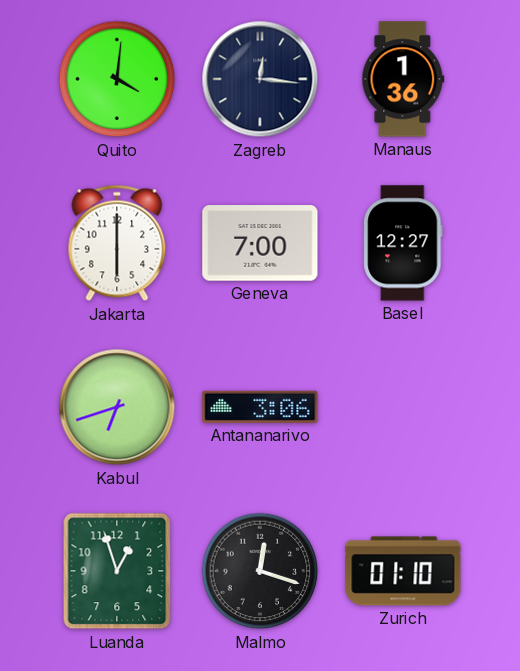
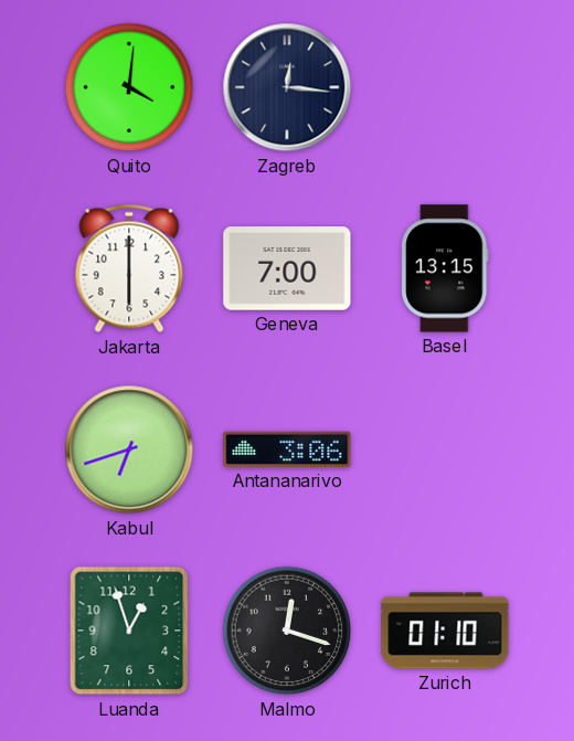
Manaus: 1:36 -> none
Basel: 12:27 -> 13:15
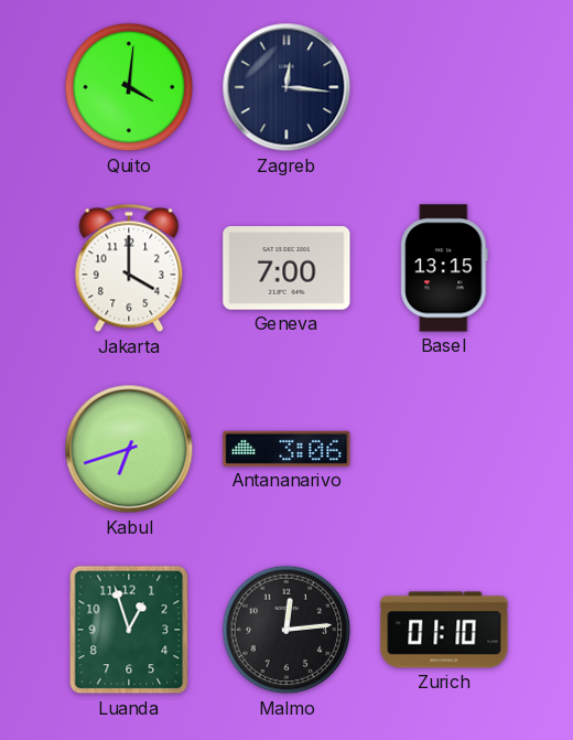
Jakarta: 6:00 -> 4:00
Malmo: 12:18 -> 12:14
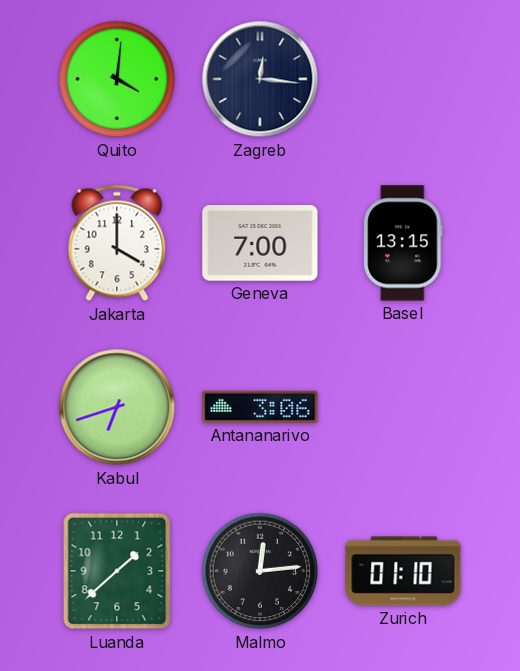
Luanda: 12:57 -> 1:38
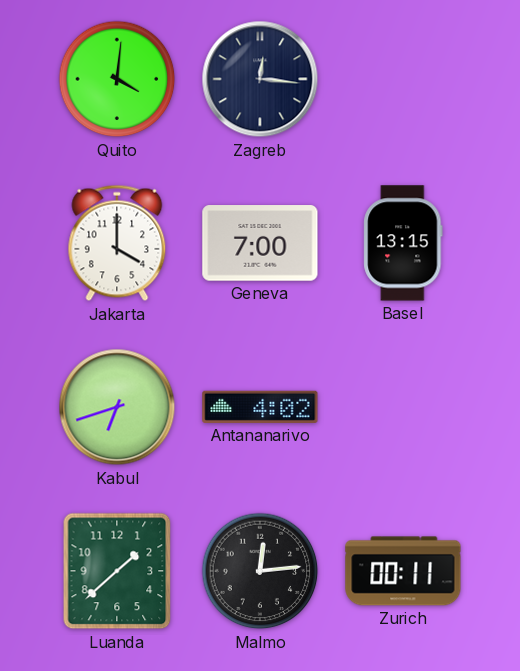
Antananarivo: 3:06 -> 4:02
Zurich: 01:10 -> 00:11
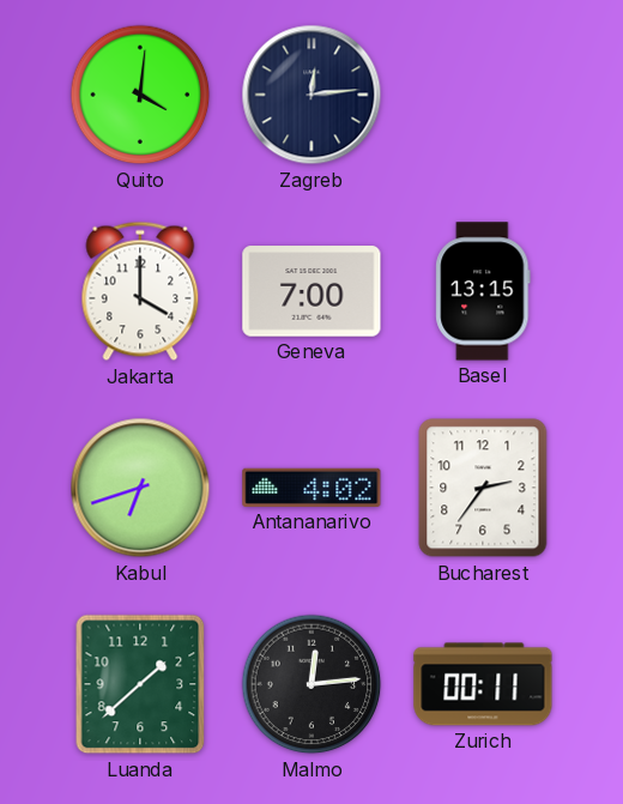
Zagreb: 12:16 -> 12:14
Bucharest: none -> 2:36
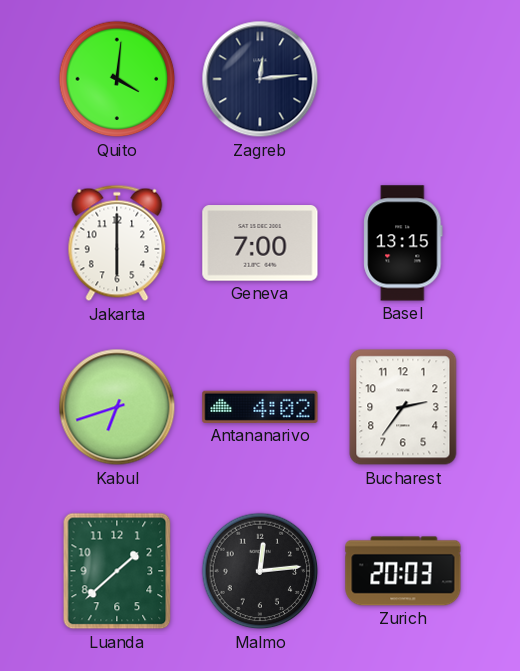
Jakarta: 4:00 -> 6:00
Zurich: 00:11 -> 20:03
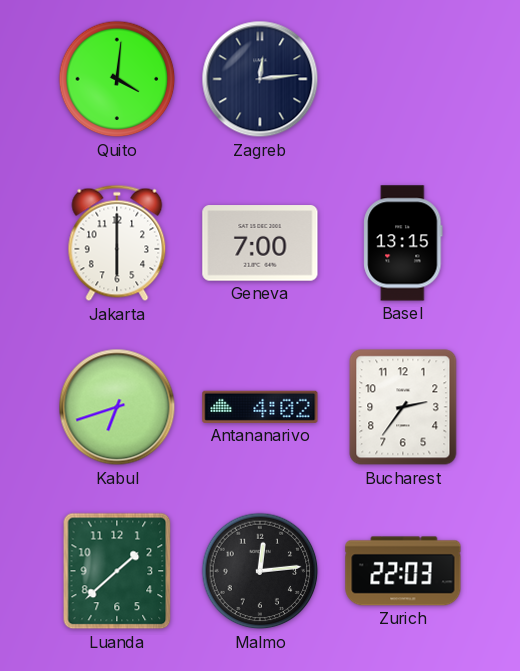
Zurich: 20:03 -> 22:03
